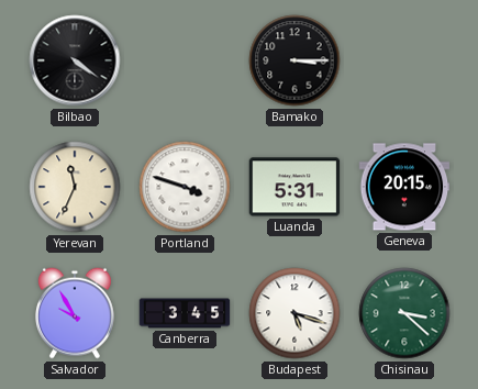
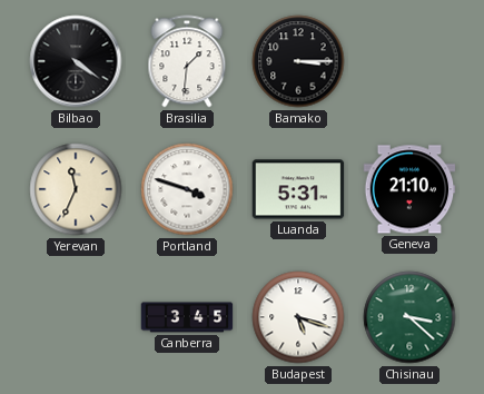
Brasilia: none -> 1:31
Geneva: 20:15 -> 21:10
Salvador: 9:55 -> none
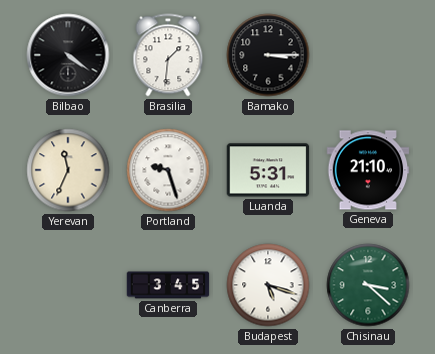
Portland: 3:48 -> 9:27
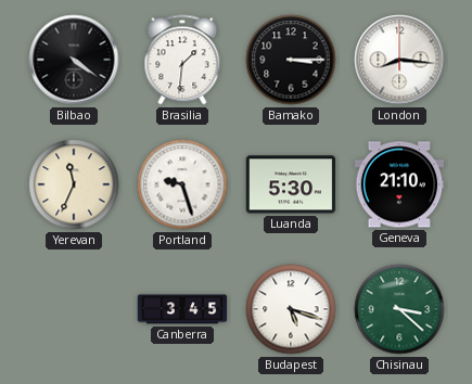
London: none -> 8:16
Luanda: 5:31 -> 5:30
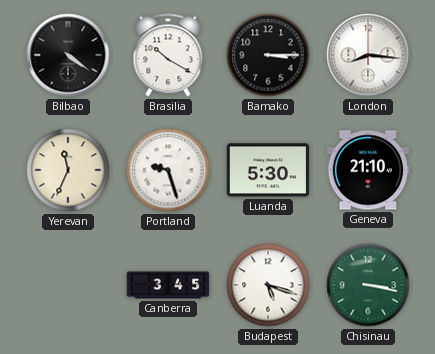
Brasilia: 1:31 -> 10:20
Chisinau: 3:22 -> 3:17
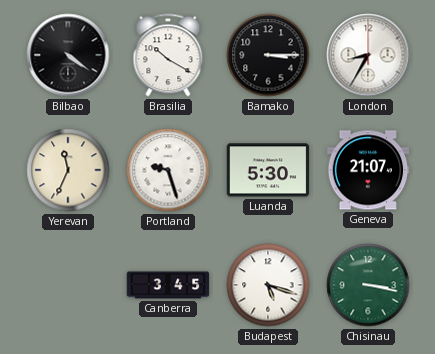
London: 8:16 -> 8:35
Geneva: 21:10 -> 21:07
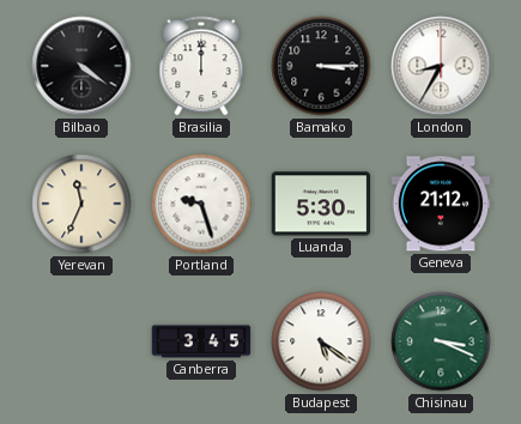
Brasilia: 10:20 -> 12:00
Geneva: 21:07 -> 21:12
Budapest: 5:18 -> 5:21
Chisinau: 3:17 -> 3:19
